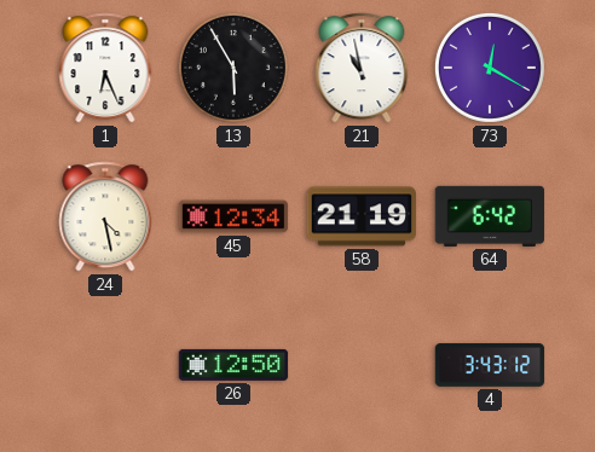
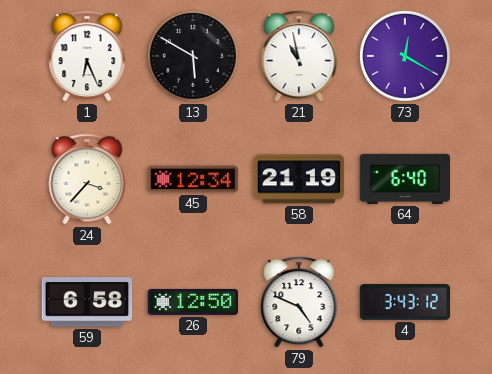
13: 5:55 -> 5:50
24: 4:28 -> 3:37
64: 6:42 -> 6:40
59: none -> 6:58
79: none -> 4:49
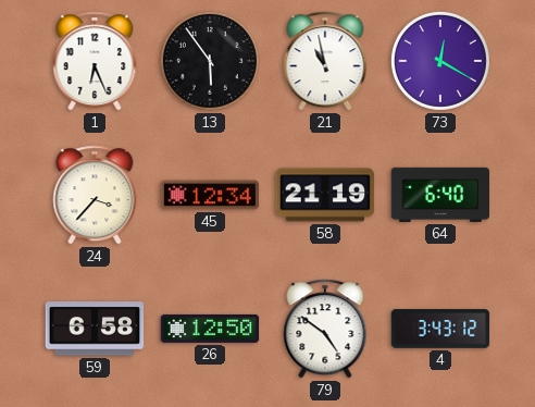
13: 5:50 -> 5:54
79: 4:49 -> 4:51
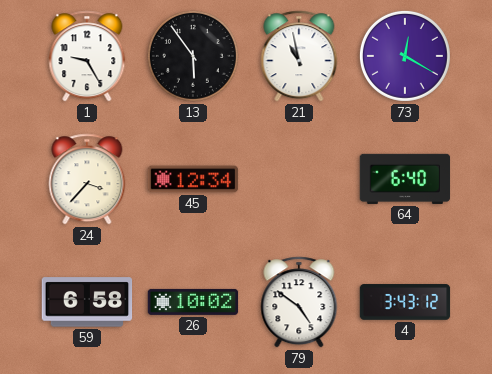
1: 6:26 -> 9:25
58: 21:19 -> none
26: 12:50 -> 10:02
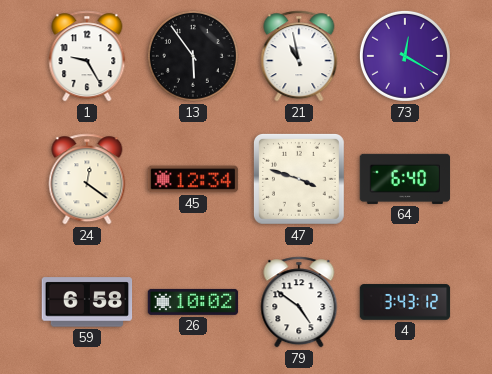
24: 3:37 -> 12:21
47: none -> 3:48
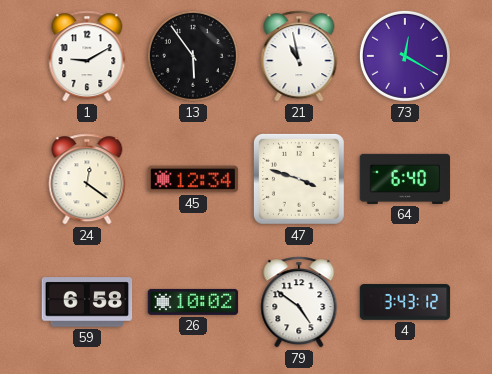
1: 9:25 -> 9:10
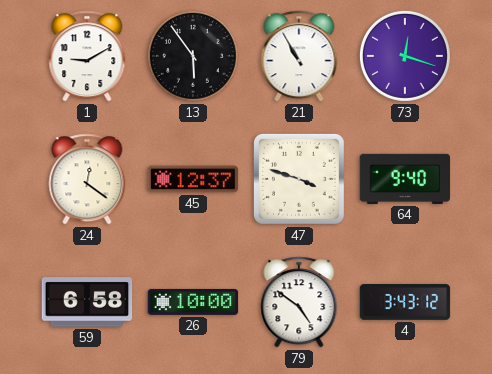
21: 10:58 -> 10:55
73: 12:20 -> 12:18
45: 12:34 -> 12:37
64: 6:40 -> 9:40
26: 10:02 -> 10:00
